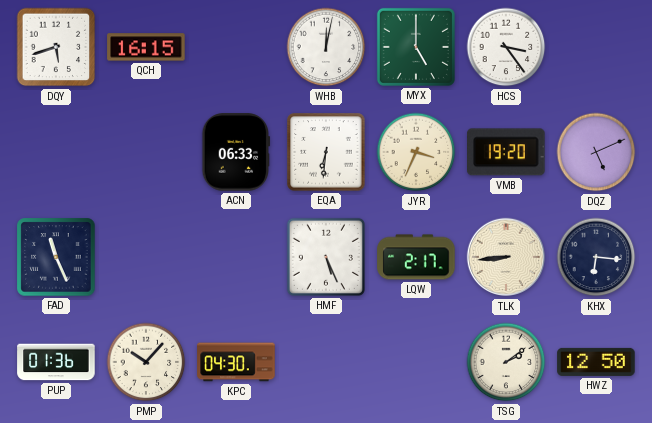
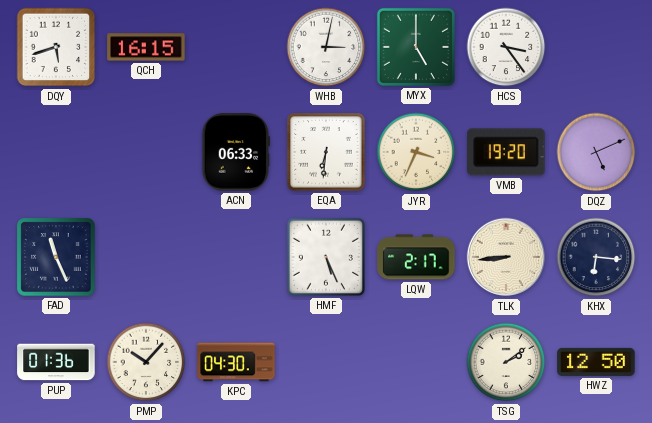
WHB: 12:02 -> 3:02
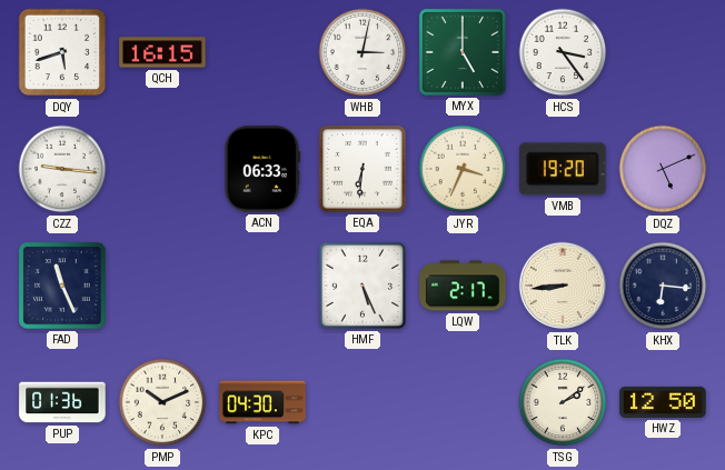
CZZ: none -> 9:16
PMP: 10:07 -> 10:11
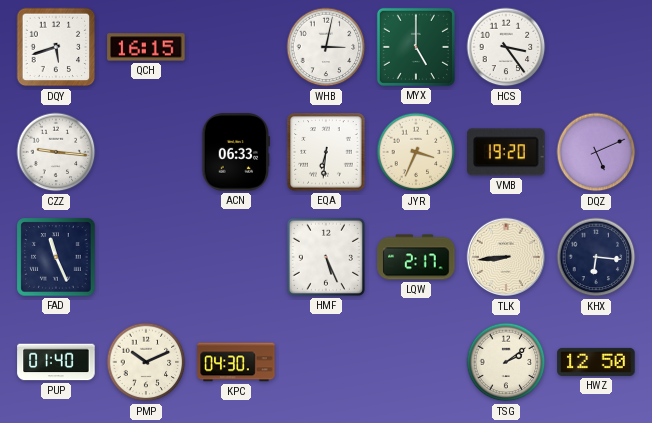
PUP: 01:36 -> 01:40
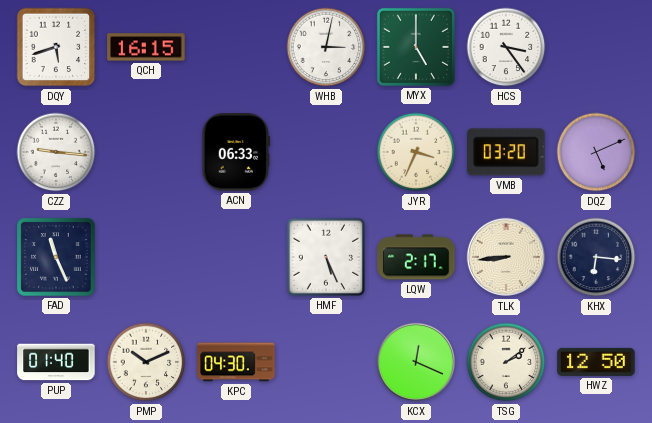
EQA: 6:31 -> none
VMB: 19:20 -> 03:20
KCX: none -> 12:19
